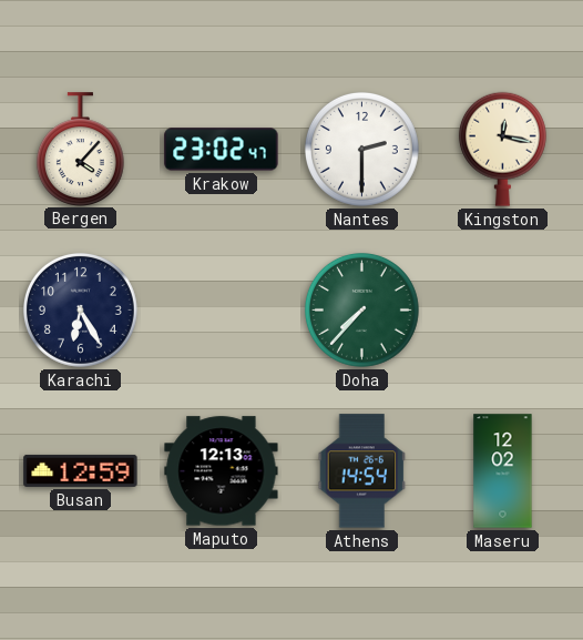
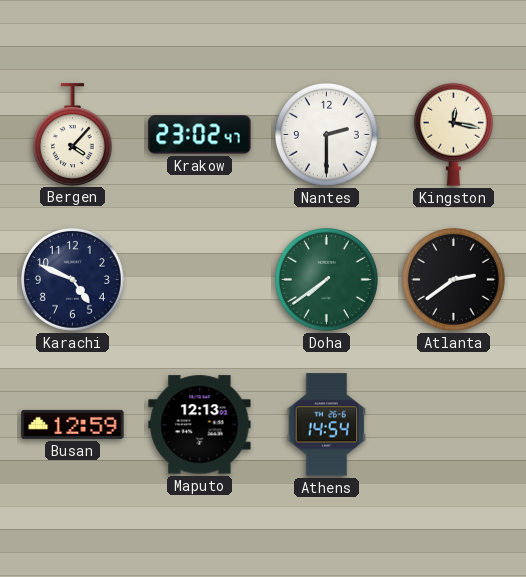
Karachi: 6:25 -> 4:49
Doha: 7:37 -> 7:39
Atlanta: none -> 2:39
Maseru: 12:02 -> none
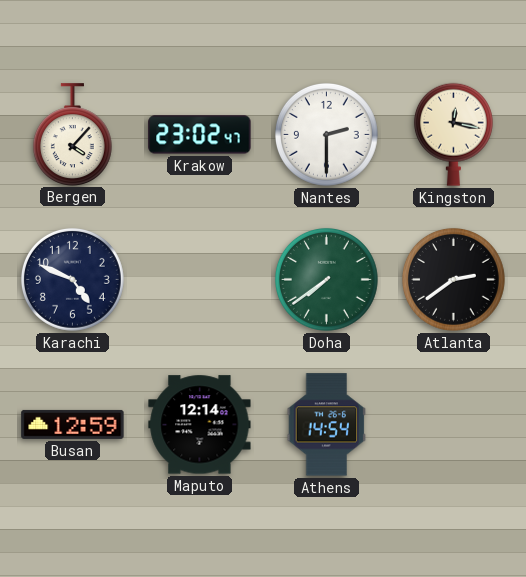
Maputo: 12:13 -> 12:14
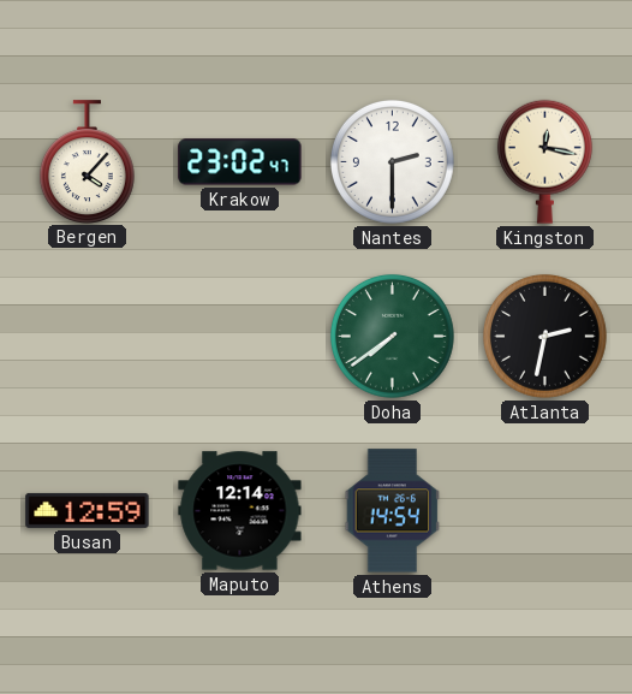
Karachi: 4:49 -> none
Atlanta: 2:39 -> 2:32
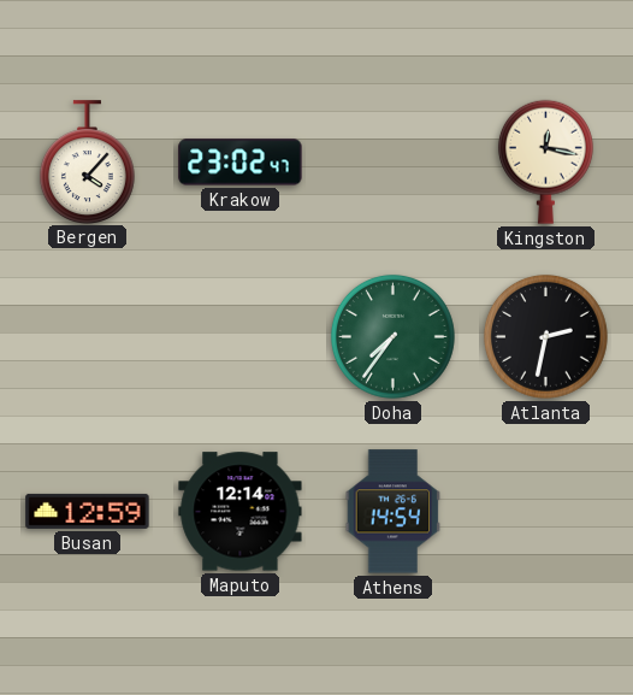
Nantes: 2:30 -> none
Doha: 7:39 -> 7:36
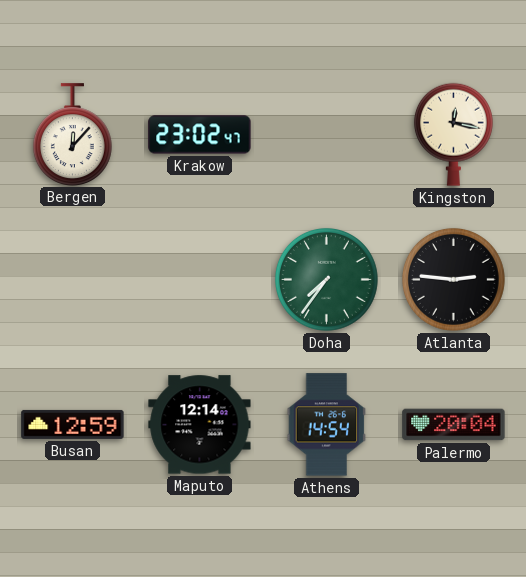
Bergen: 4:07 -> 12:07
Atlanta: 2:32 -> 2:46
Palermo: none -> 20:04
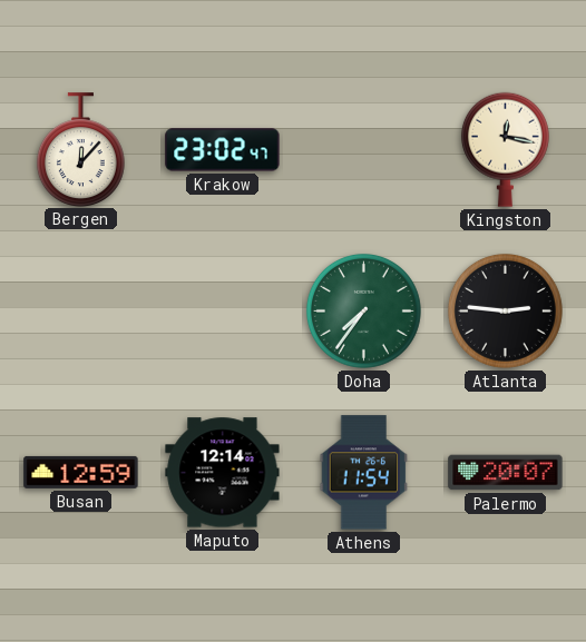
Athens: 14:54 -> 11:54
Palermo: 20:04 -> 20:07
